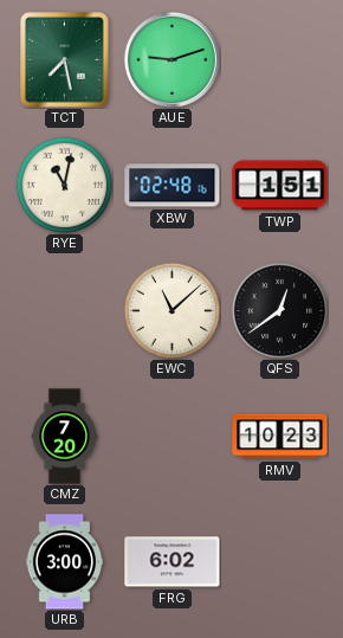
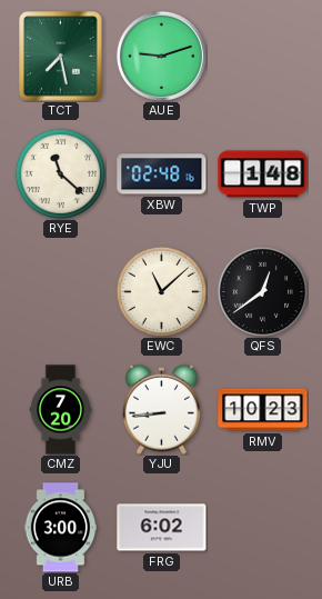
RYE: 11:02 -> 11:22
TWP: 1:51 -> 1:48
YJU: none -> 8:44
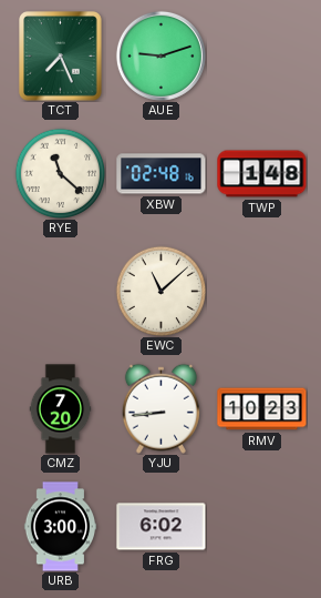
TCT: 7:28 -> 7:26
QFS: 12:39 -> none
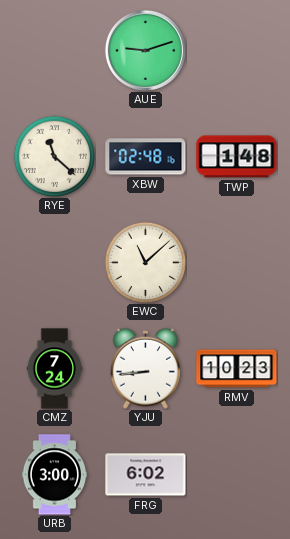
TCT: 7:26 -> none
CMZ: 7:20 -> 7:24
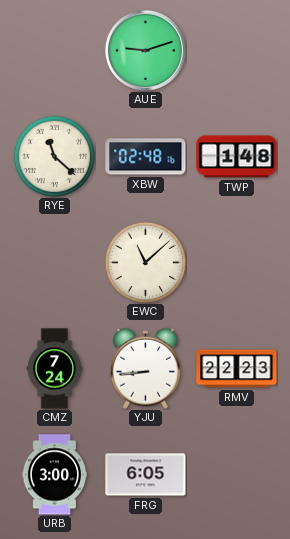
RMV: 10:23 -> 22:23
FRG: 6:02 -> 6:05
